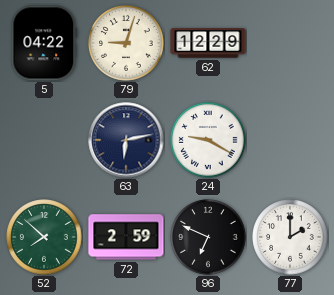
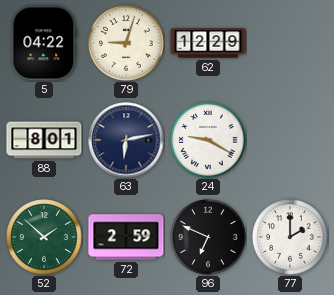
88: none -> 8:01
52: 7:52 -> 1:52
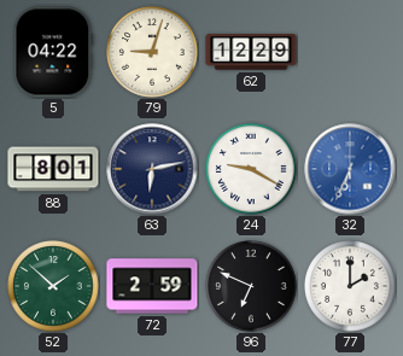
32: none -> 6:34
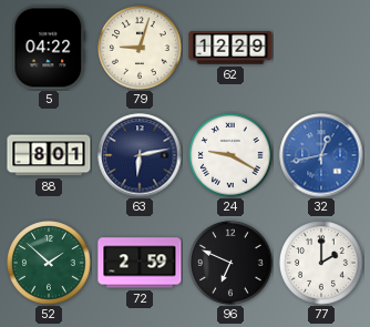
32: 6:34 -> 12:43
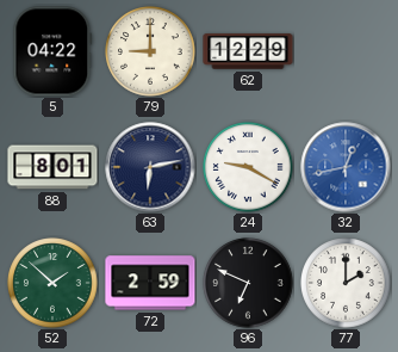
79: 9:03 -> 9:00
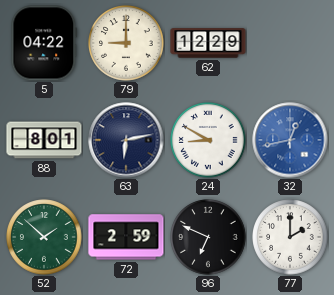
24: 9:20 -> 8:50
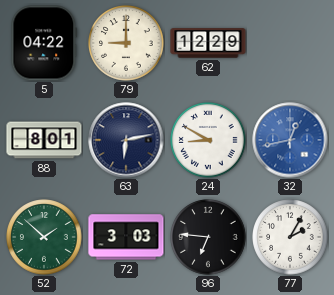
72: 2:59 -> 3:03
96: 6:49 -> 6:46
77: 2:00 -> 2:05
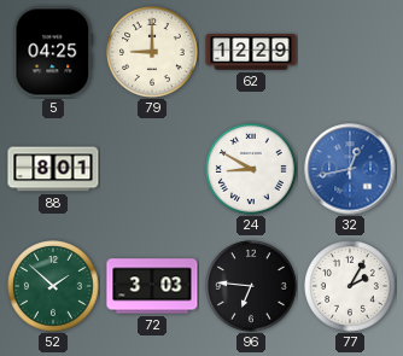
5: 04:22 -> 04:25
63: 6:13 -> none
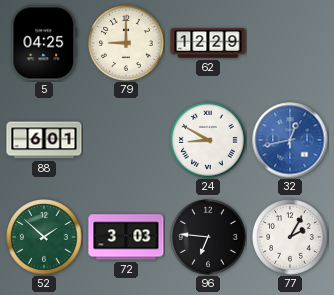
88: 8:01 -> 6:01
